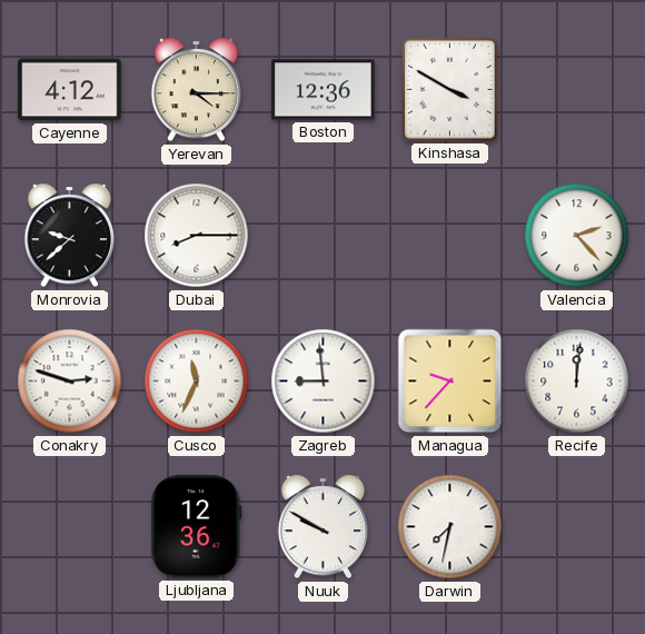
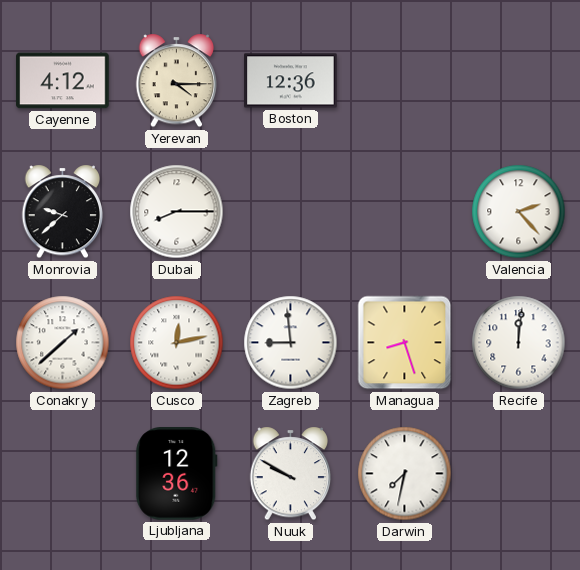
Kinshasa: 3:50 -> none
Conakry: 2:48 -> 1:38
Cusco: 11:34 -> 12:13
Managua: 9:37 -> 8:27
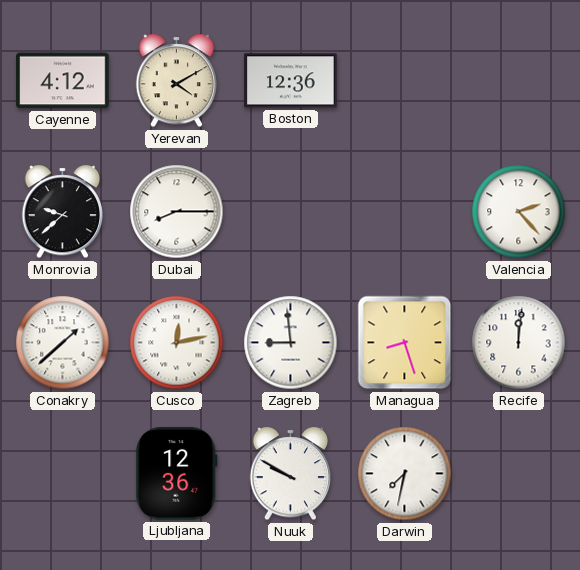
Yerevan: 4:15 -> 4:10
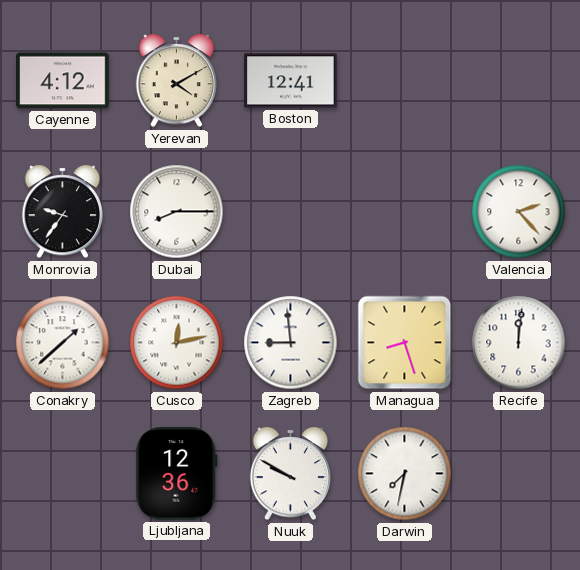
Boston: 12:36 -> 12:41
Monrovia: 9:38 -> 9:36
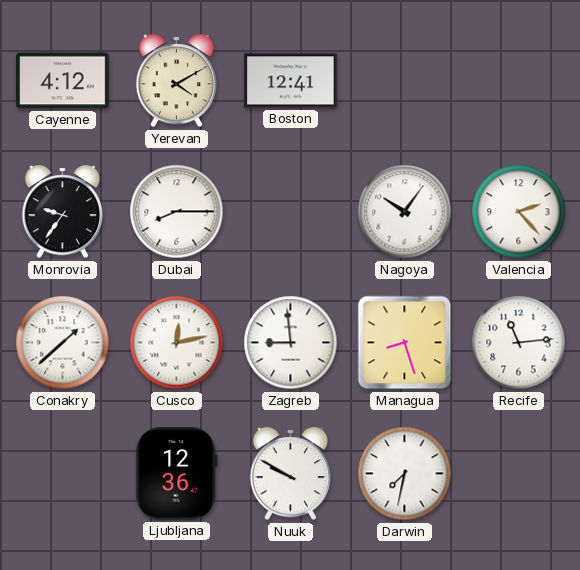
Nagoya: none -> 10:06
Recife: 12:01 -> 11:14
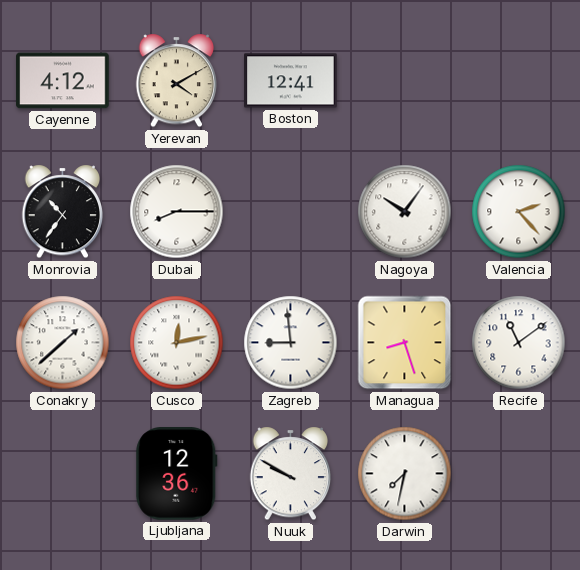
Monrovia: 9:36 -> 10:36
Recife: 11:14 -> 11:09
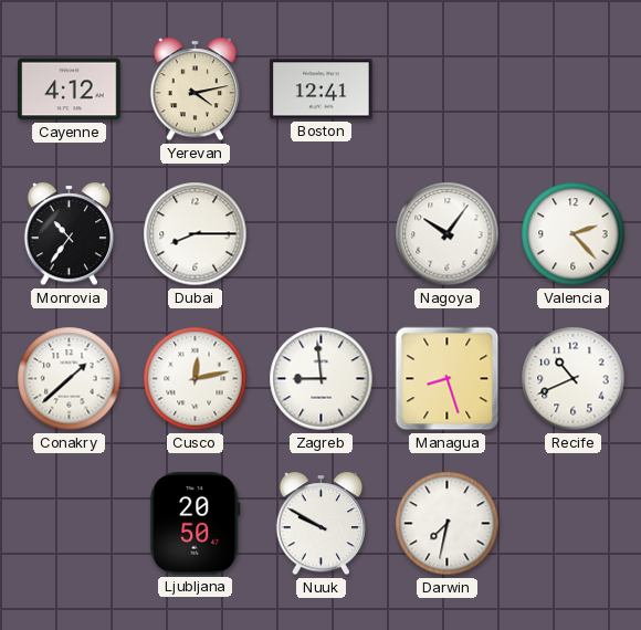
Yerevan: 4:10 -> 4:13
Recife: 11:09 -> 10:41
Ljubljana: 12:36 -> 20:50
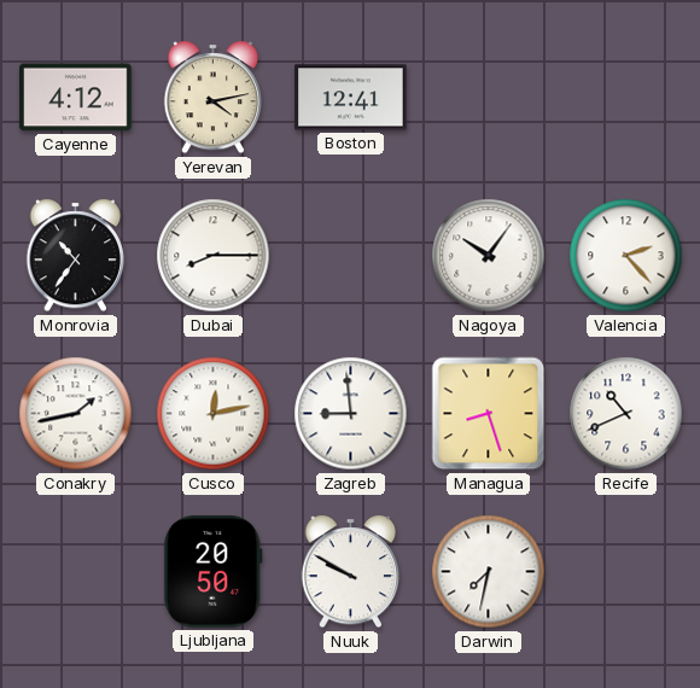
Conakry: 1:38 -> 1:43
